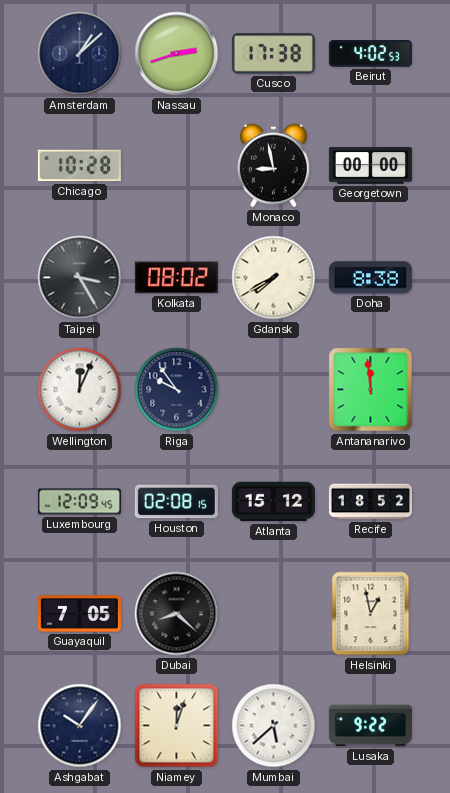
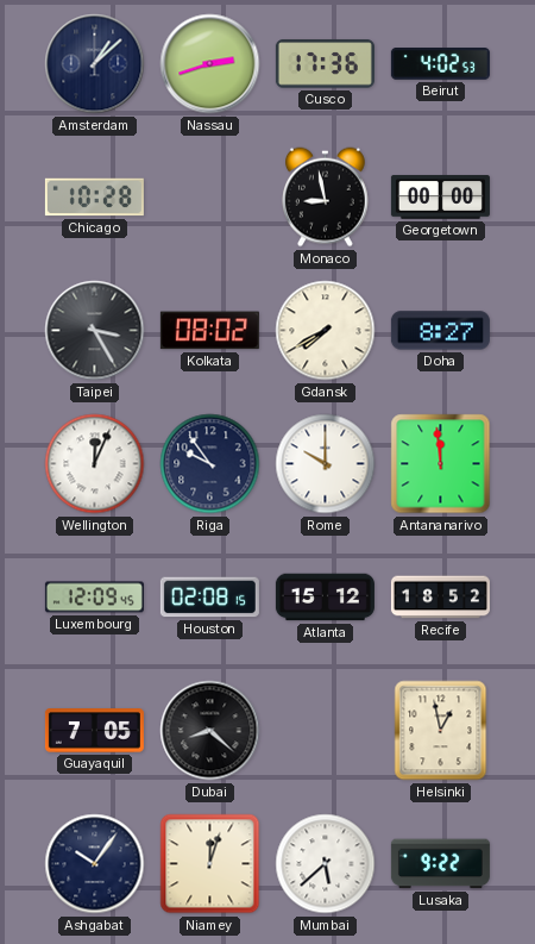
Cusco: 17:38 -> 17:36
Doha: 8:38 -> 8:27
Rome: none -> 10:00
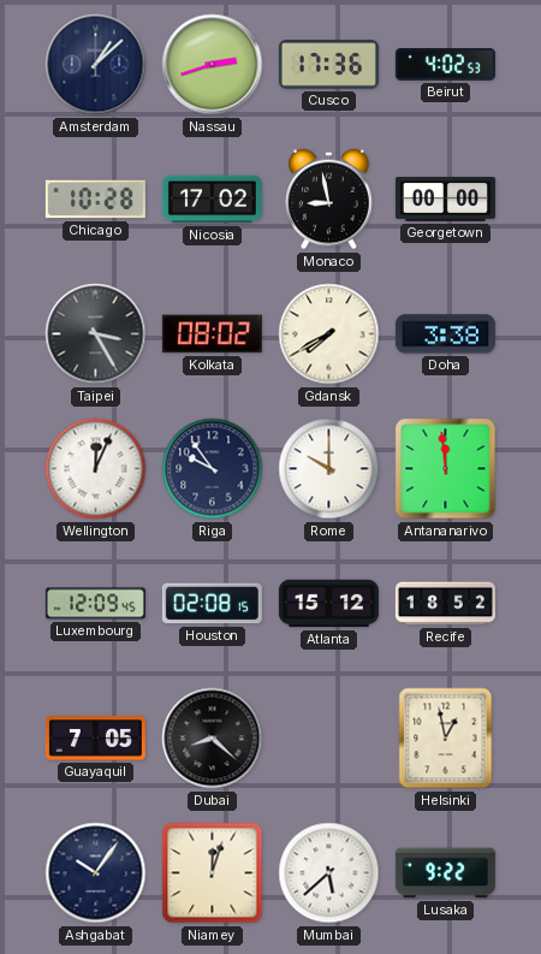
Nicosia: none -> 17:02
Doha: 8:27 -> 3:38
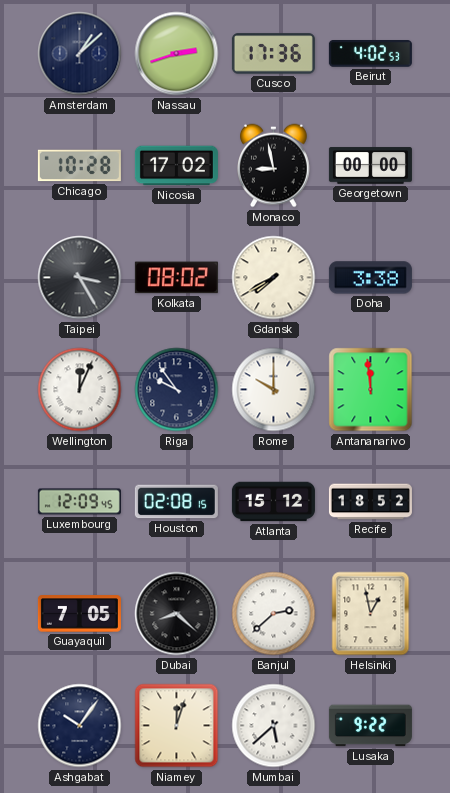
Banjul: none -> 2:38
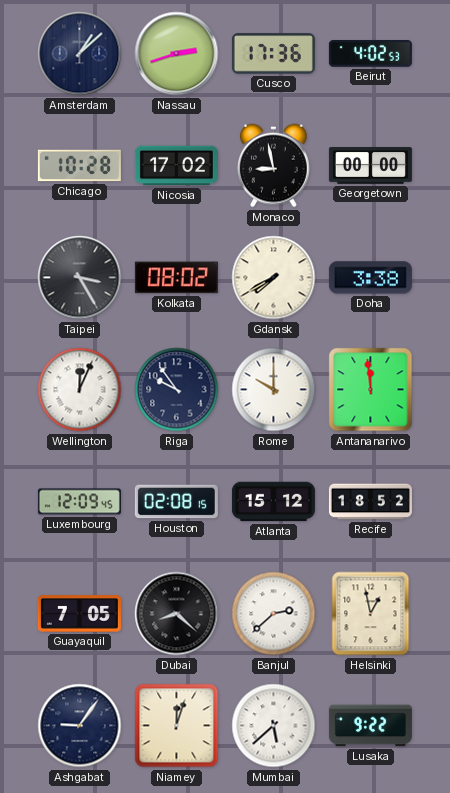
Ashgabat: 10:06 -> 9:06
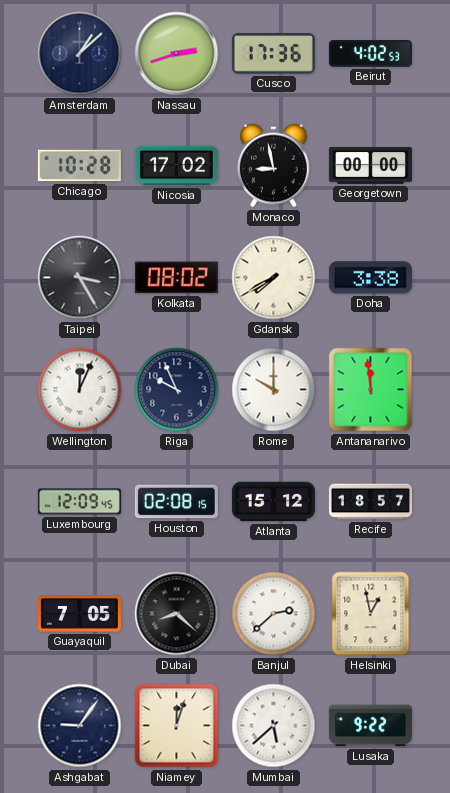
Riga: 9:54 -> 9:56
Recife: 18:52 -> 18:57
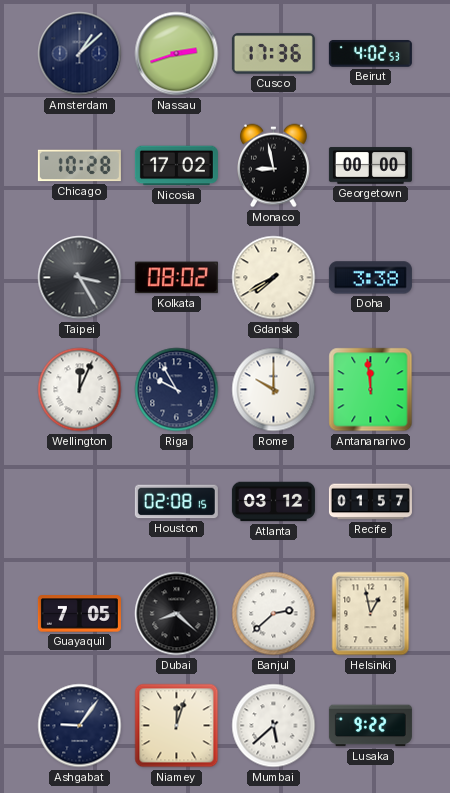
Riga: 9:56 -> 9:55
Luxembourg: 12:09 -> none
Atlanta: 15:12 -> 03:12
Recife: 18:57 -> 01:57
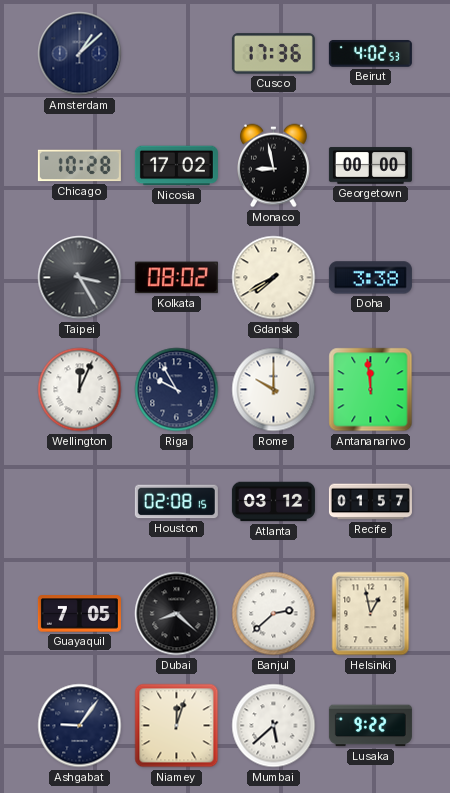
Nassau: 2:42 -> none
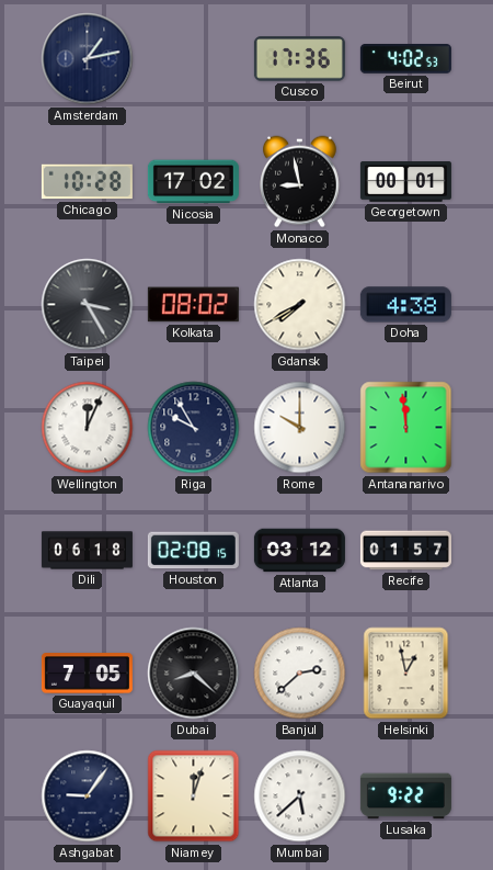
Amsterdam: 1:08 -> 1:13
Georgetown: 00:00 -> 00:01
Doha: 3:38 -> 4:38
Dili: none -> 06:18
